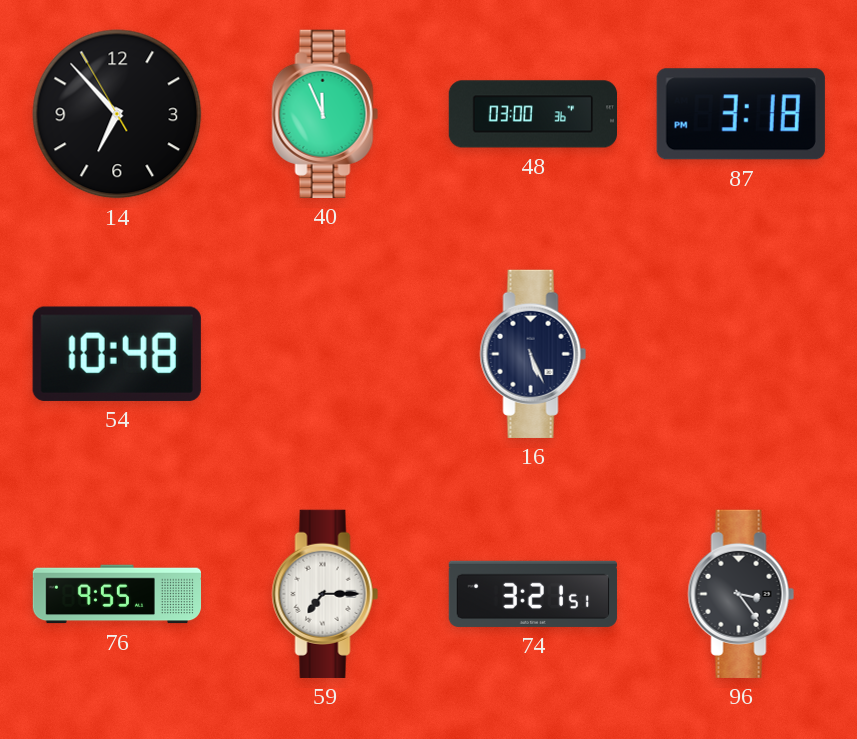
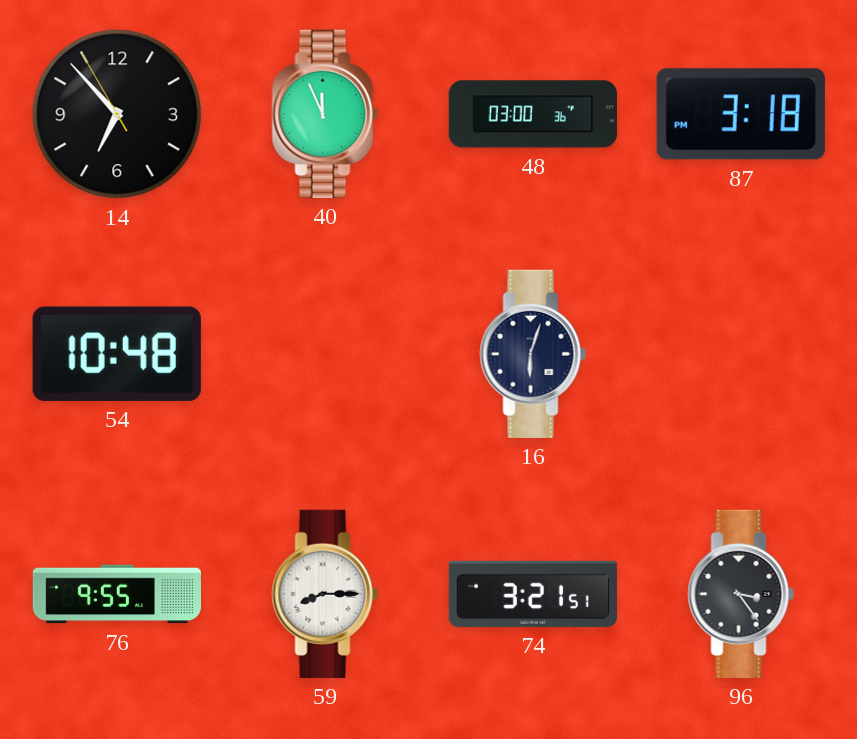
16: 5:26 -> 6:03
59: 7:15 -> 8:15
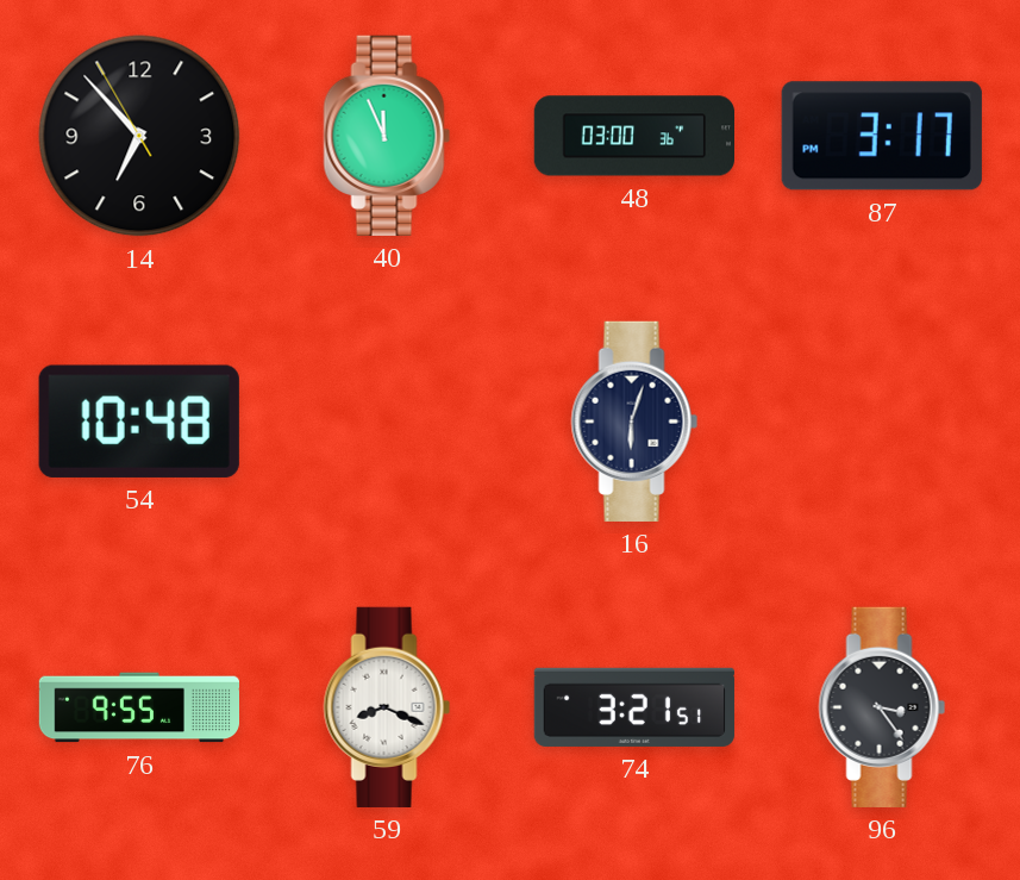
87: 3:18 -> 3:17
59: 8:15 -> 8:19
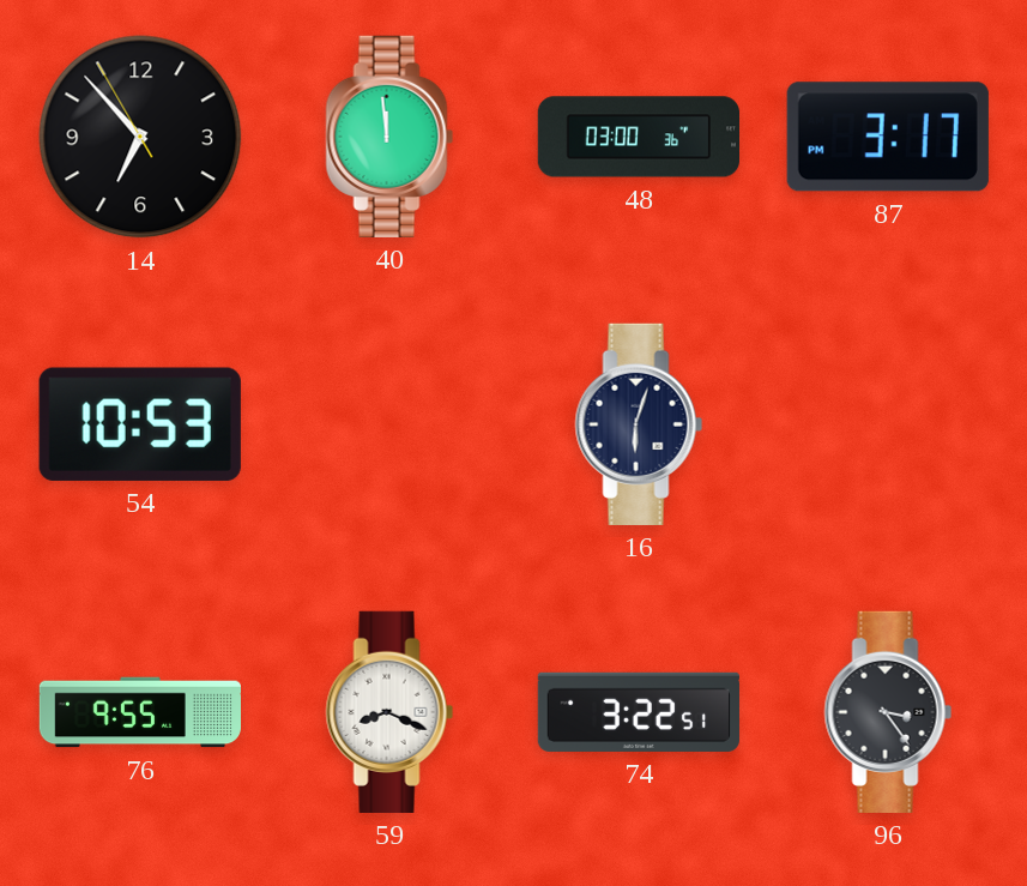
40: 11:56 -> 11:59
54: 10:48 -> 10:53
74: 3:21 -> 3:22
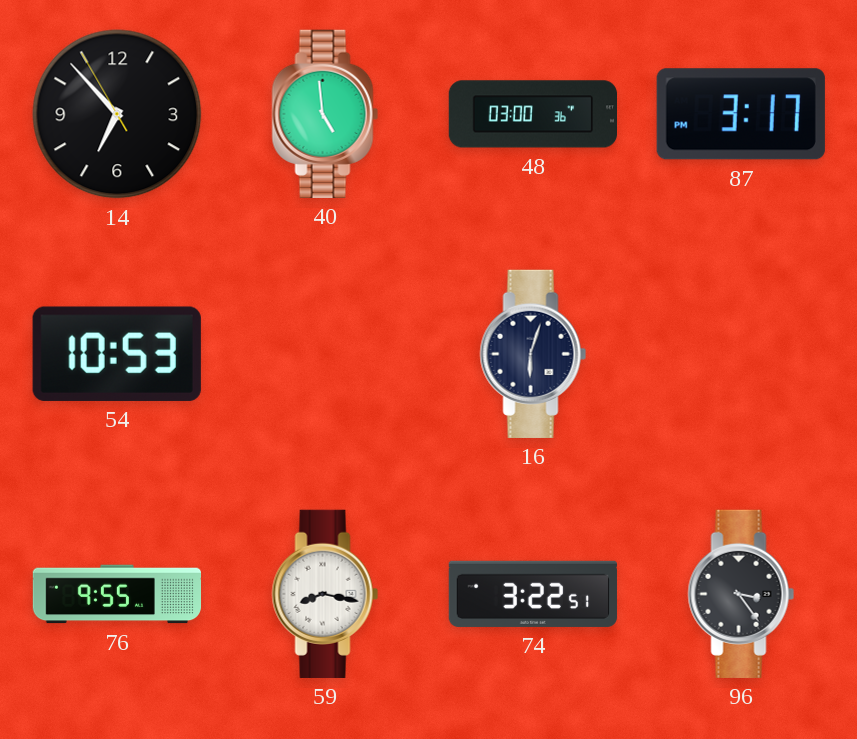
40: 11:59 -> 4:59
59: 8:19 -> 8:17
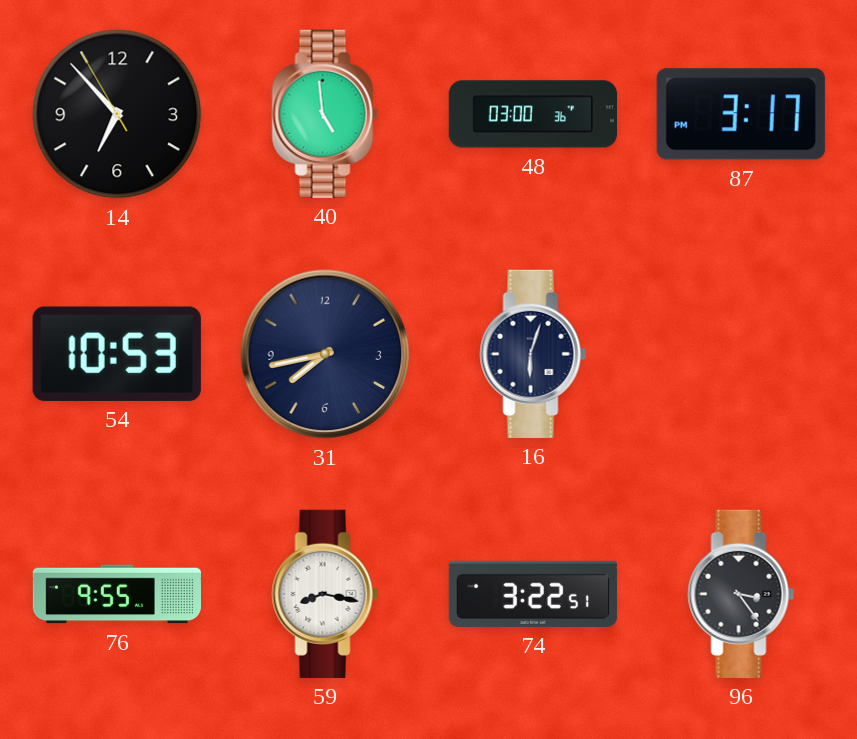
31: none -> 7:43
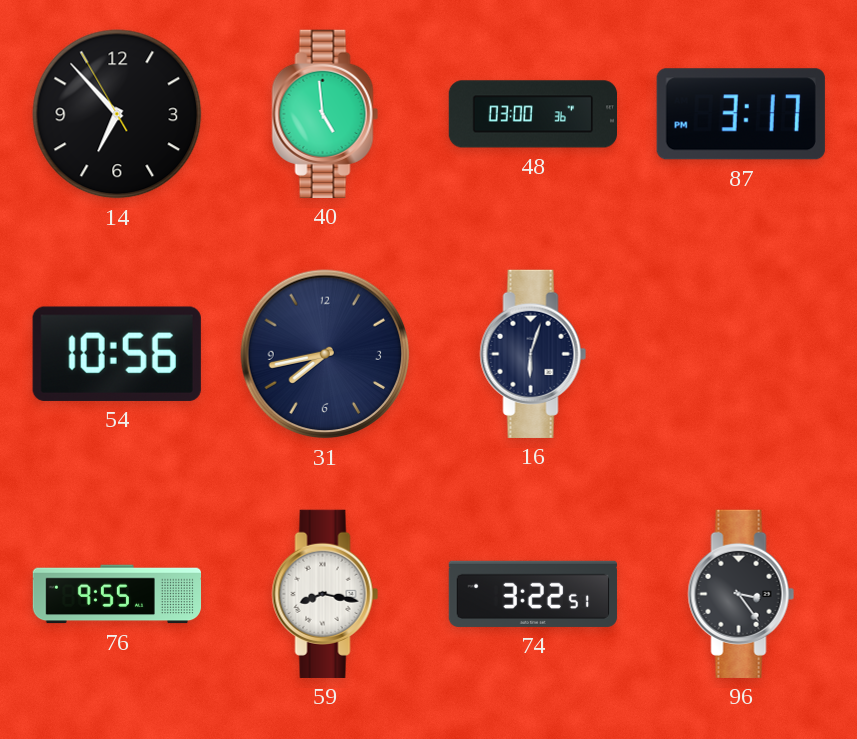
54: 10:53 -> 10:56
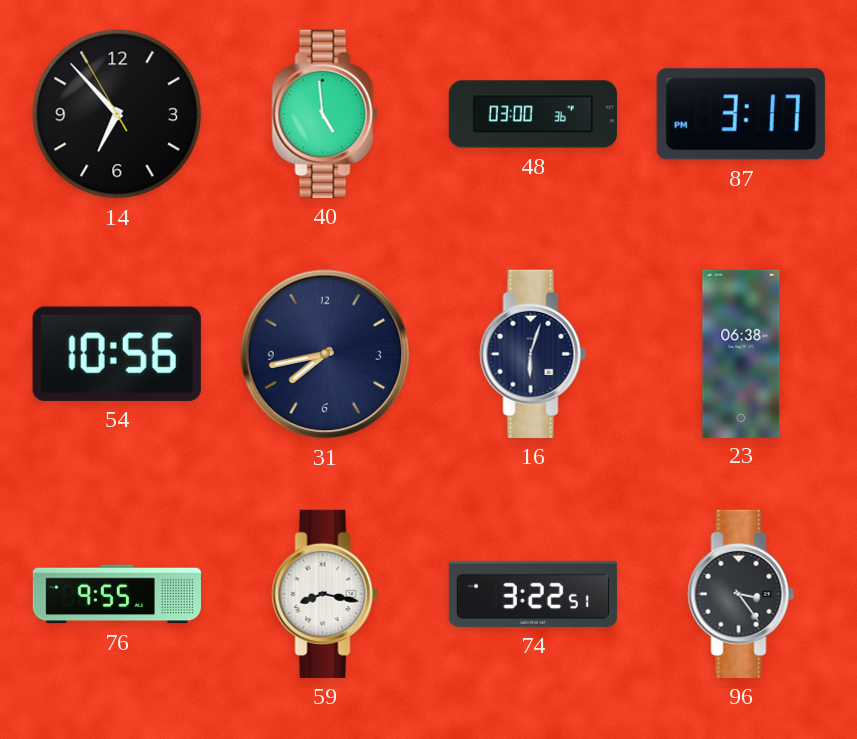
23: none -> 06:38
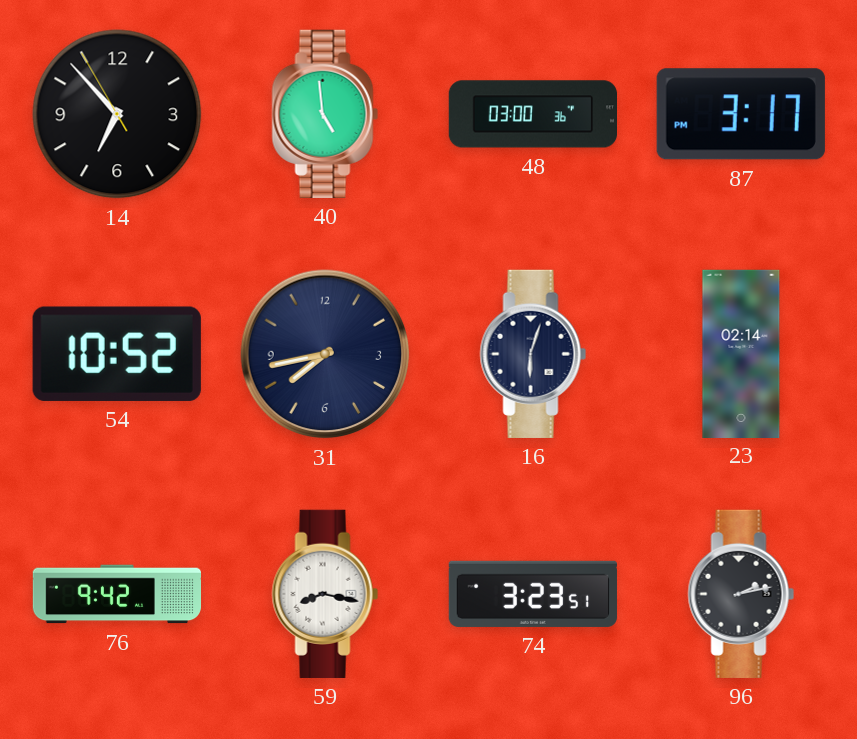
54: 10:56 -> 10:52
23: 06:38 -> 02:14
76: 9:55 -> 9:42
74: 3:22 -> 3:23
96: 3:24 -> 2:13
